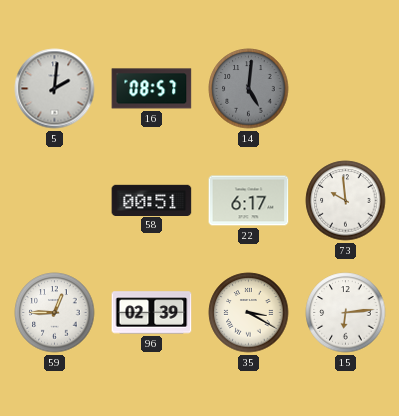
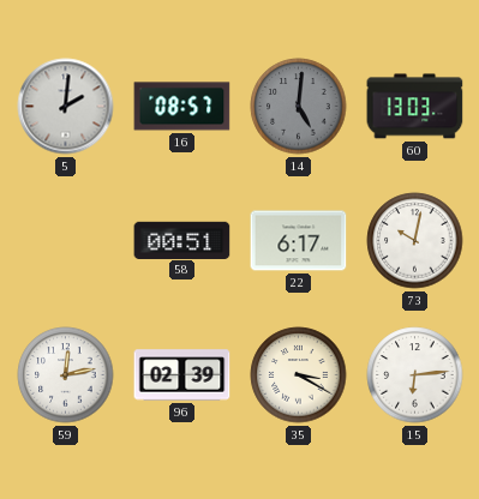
60: none -> 13:03
73: 9:59 -> 10:02
59: 12:45 -> 12:13
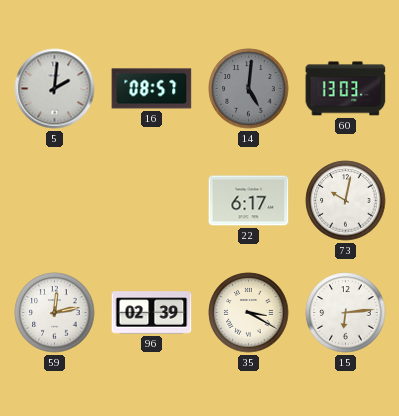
58: 00:51 -> none
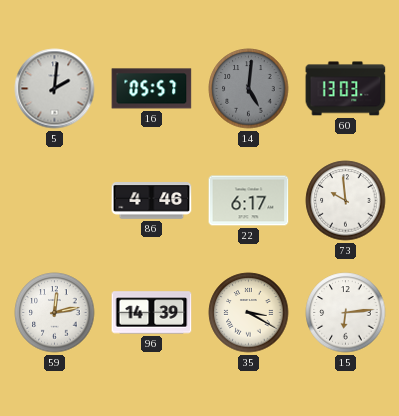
16: 08:57 -> 05:57
86: none -> 4:46
73: 10:02 -> 9:59
96: 02:39 -> 14:39
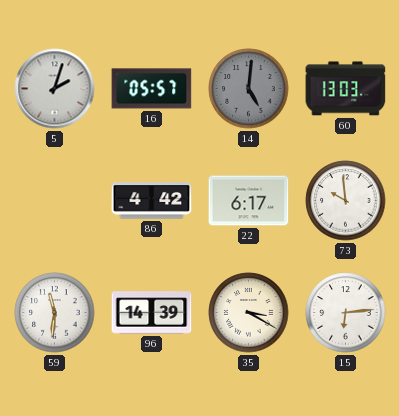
5: 2:01 -> 2:03
86: 4:46 -> 4:42
59: 12:13 -> 11:31
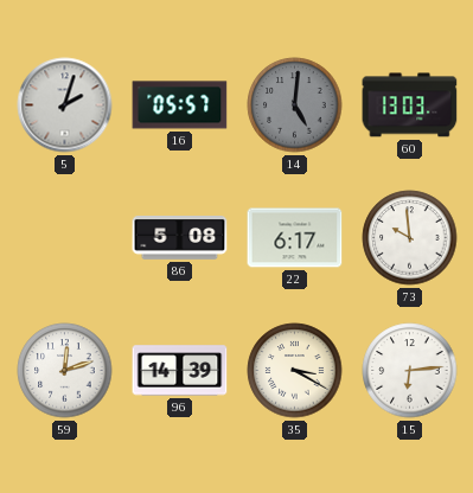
86: 4:42 -> 5:08
59: 11:31 -> 12:12
